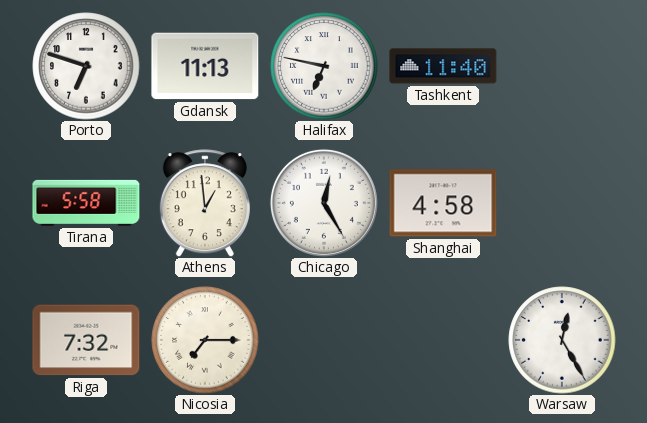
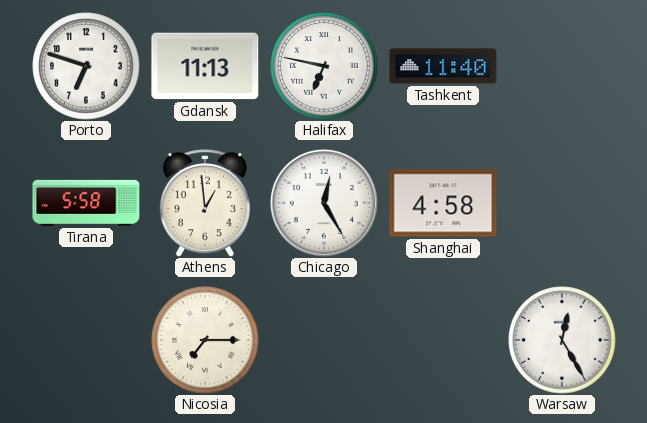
Riga: 7:32 -> none
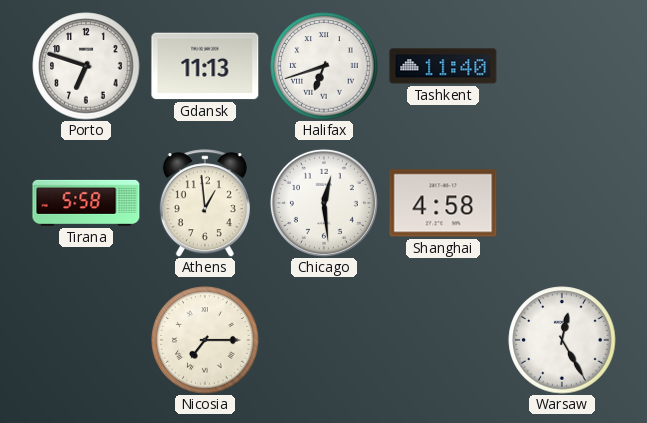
Halifax: 6:47 -> 6:42
Chicago: 12:25 -> 12:29
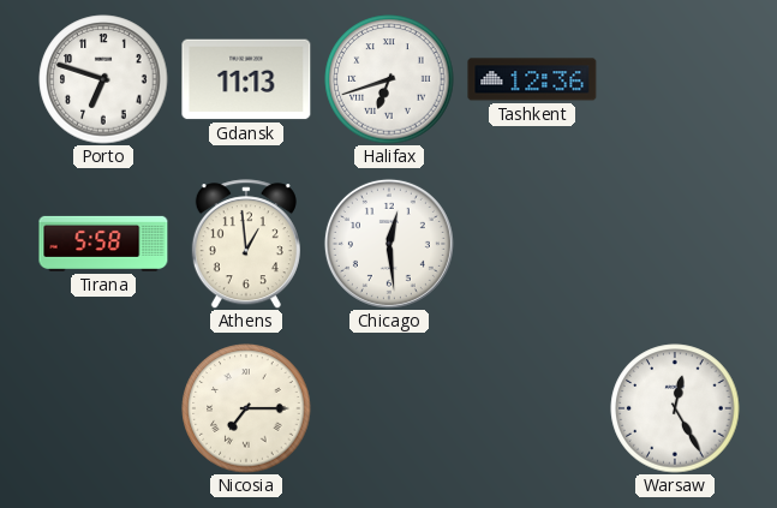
Tashkent: 11:40 -> 12:36
Shanghai: 4:58 -> none
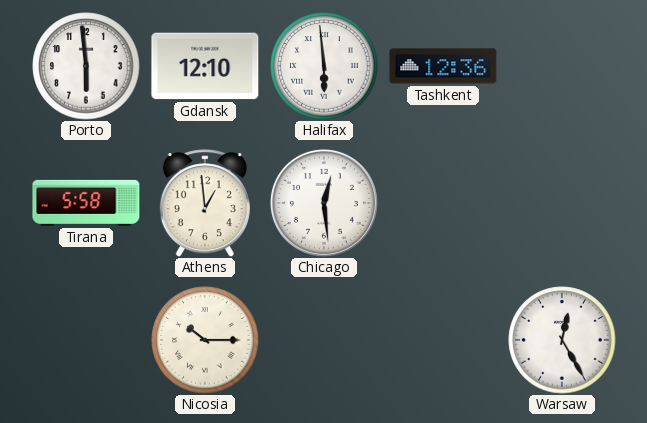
Porto: 6:48 -> 5:59
Gdansk: 11:13 -> 12:10
Halifax: 6:42 -> 5:59
Nicosia: 7:15 -> 10:15
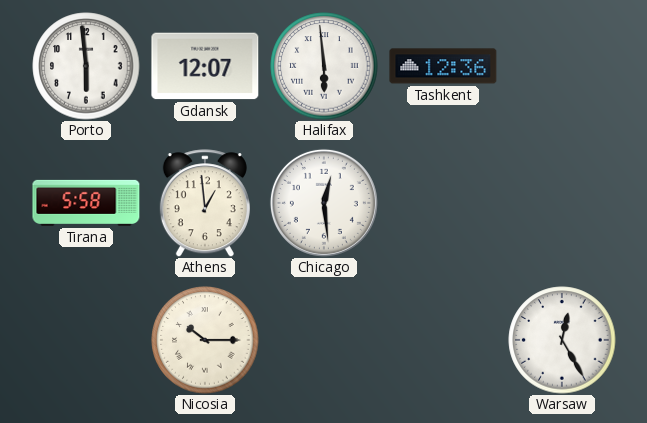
Gdansk: 12:10 -> 12:07
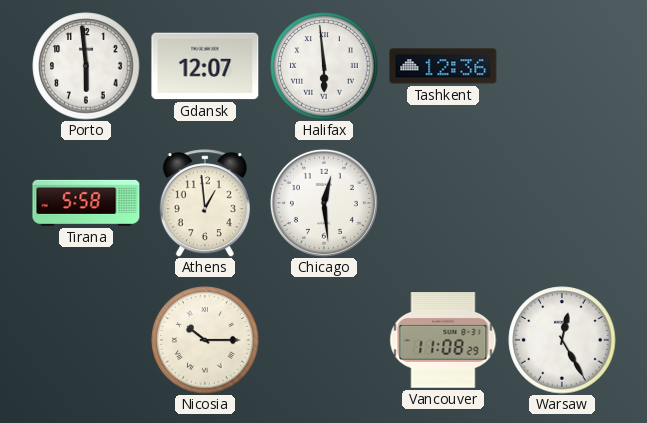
Vancouver: none -> 11:08
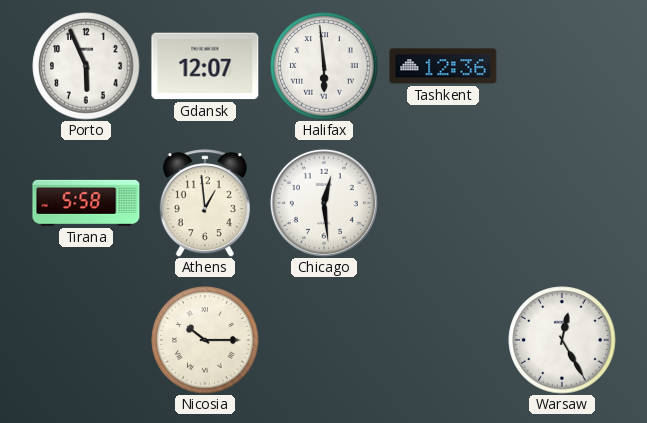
Porto: 5:59 -> 5:56
Vancouver: 11:08 -> none
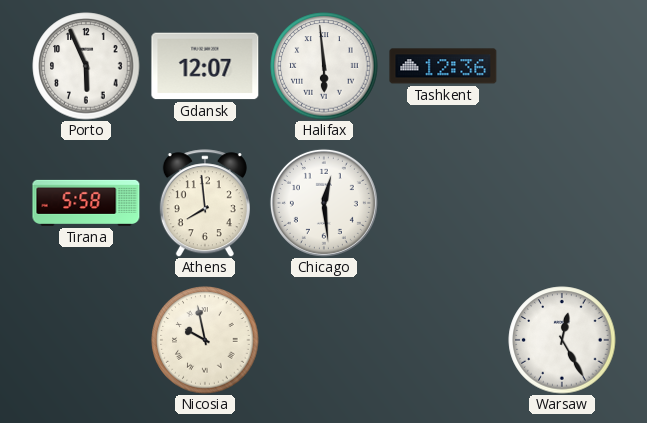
Athens: 12:59 -> 7:59
Nicosia: 10:15 -> 9:58
